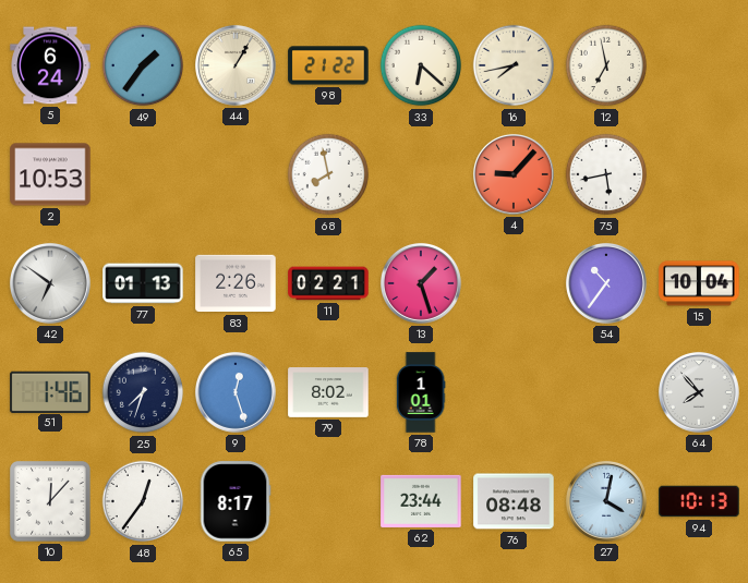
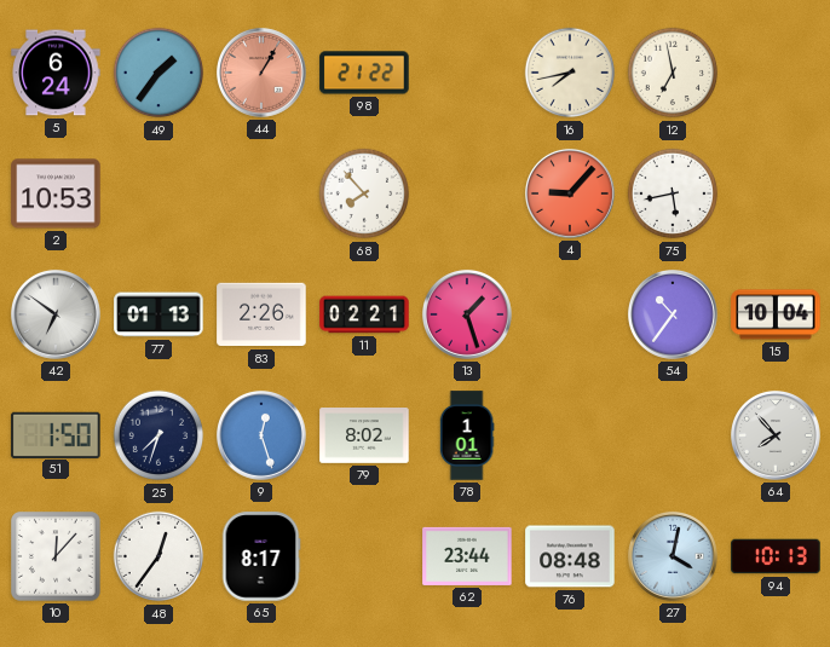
44 dial: cream -> salmon
33: 6:22 -> none
68: 7:58 -> 7:53
51: 1:46 -> 1:50
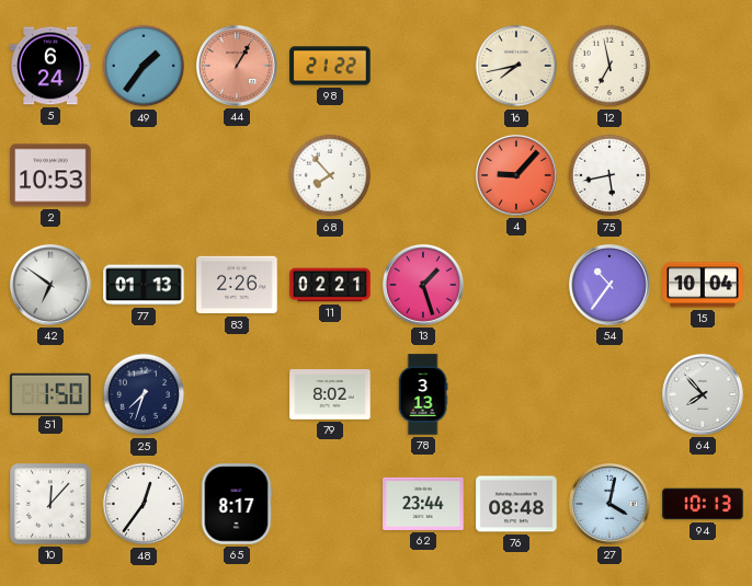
9: 12:27 -> none
78: 1:01 -> 3:13
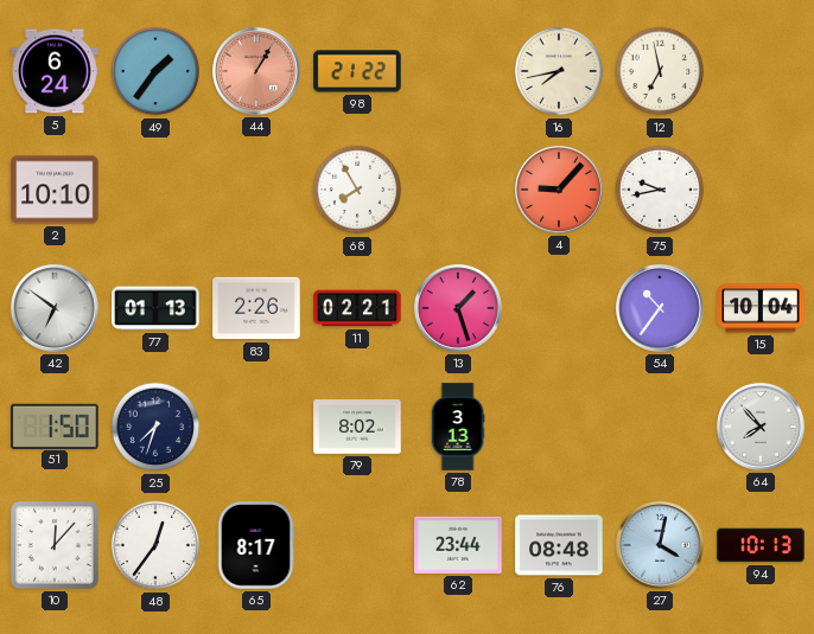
2: 10:53 -> 10:10
68: 7:53 -> 7:55
75: 5:43 -> 9:43
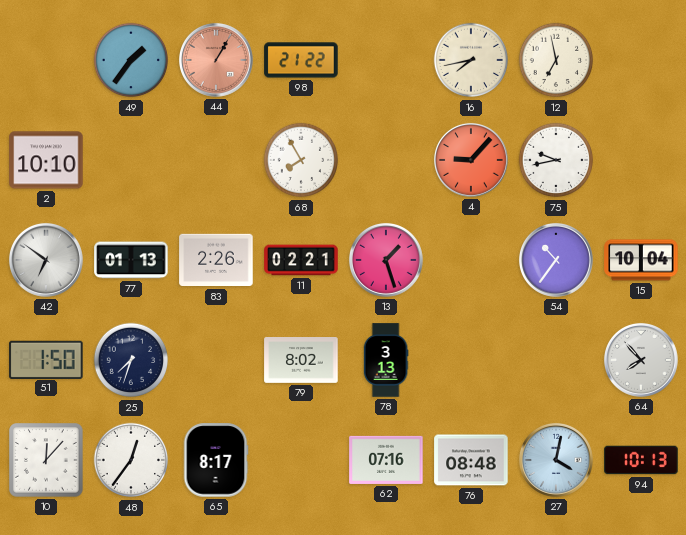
5: 6:24 -> none
62: 23:44 -> 07:16
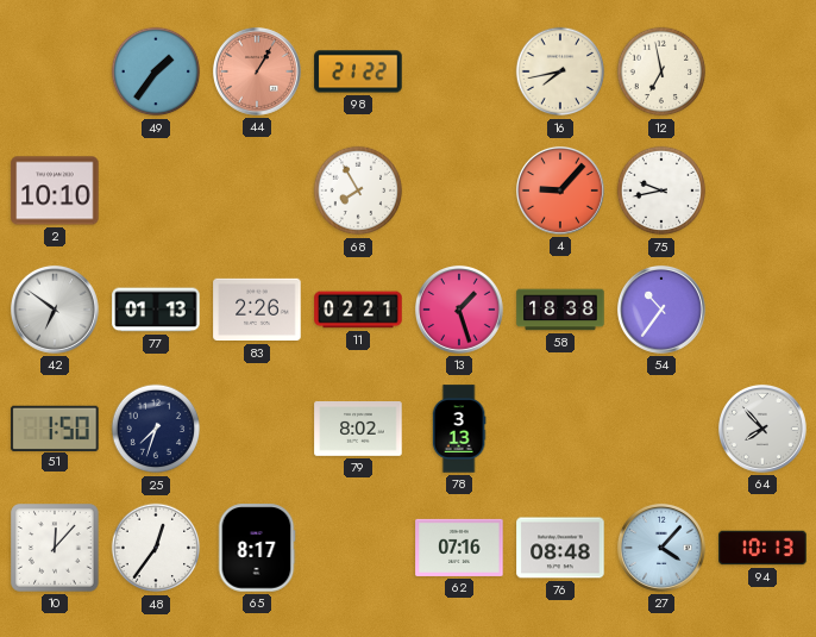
58: none -> 18:38
15: 10:04 -> none
27: 4:02 -> 4:07
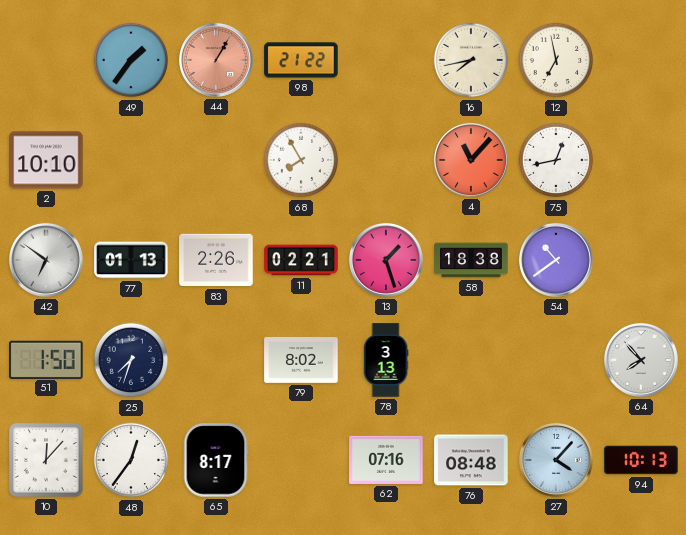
4: 9:07 -> 11:07
75: 9:43 -> 12:43
54: 10:36 -> 10:39
